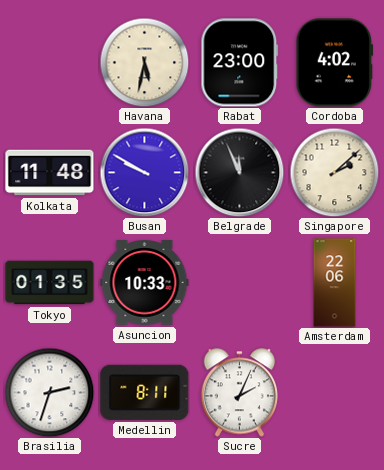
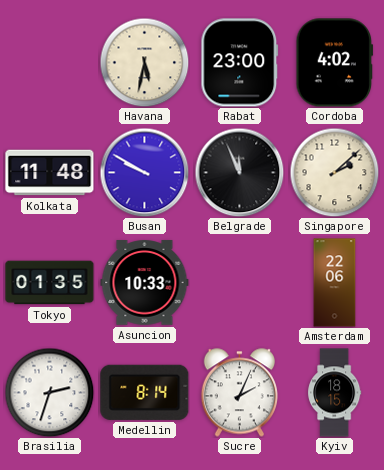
Medellin: 8:11 -> 8:14
Kyiv: none -> 18:15
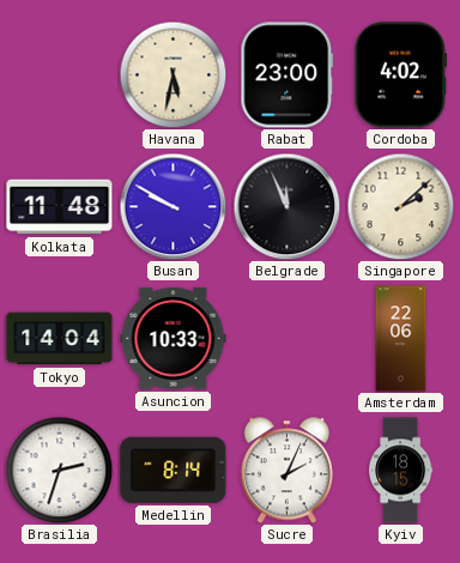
Tokyo: 01:35 -> 14:04
